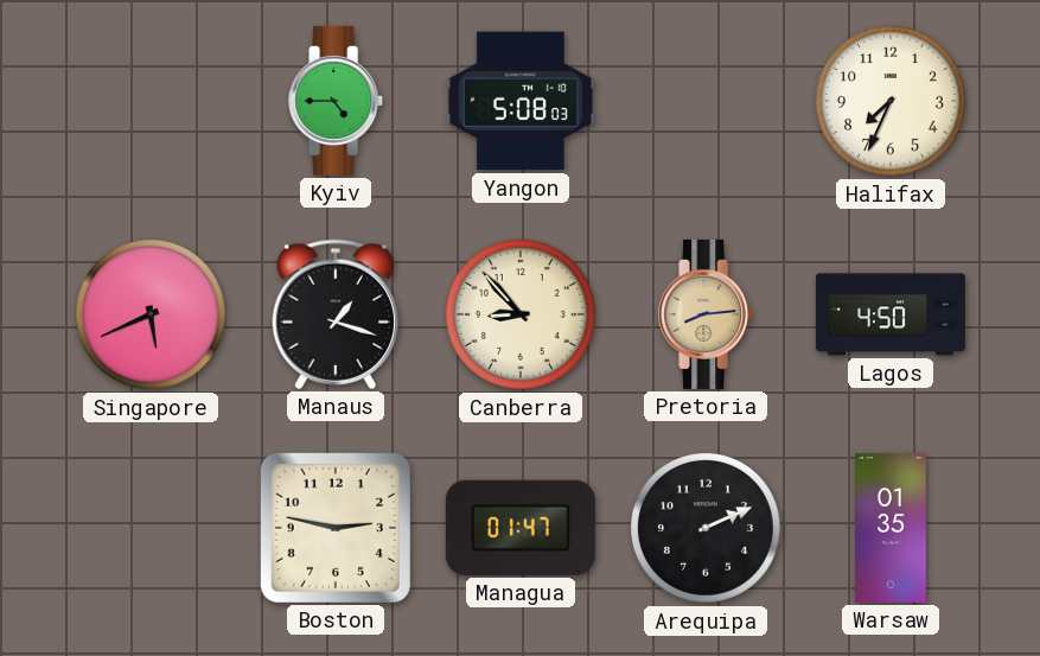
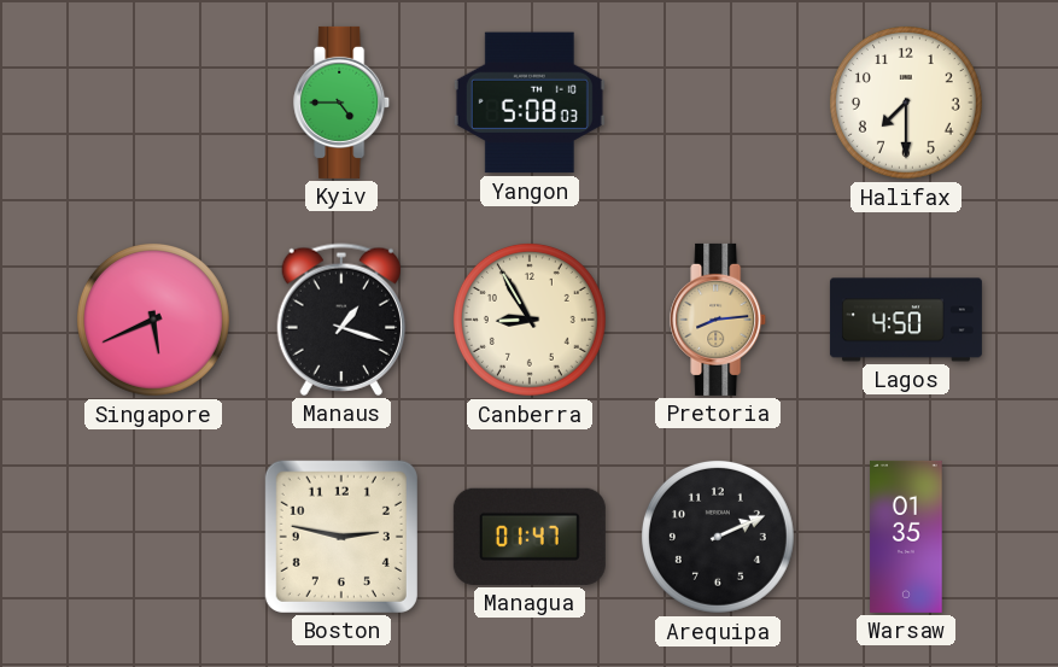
Halifax: 7:34 -> 7:30
Canberra: 8:53 -> 8:55
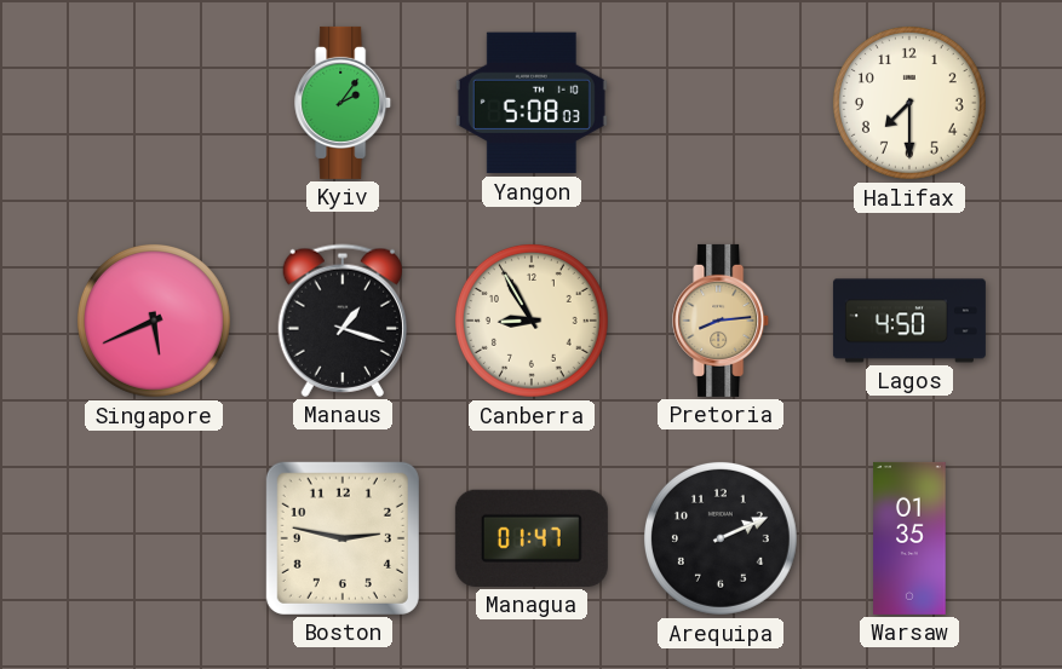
Kyiv: 4:45 -> 2:06
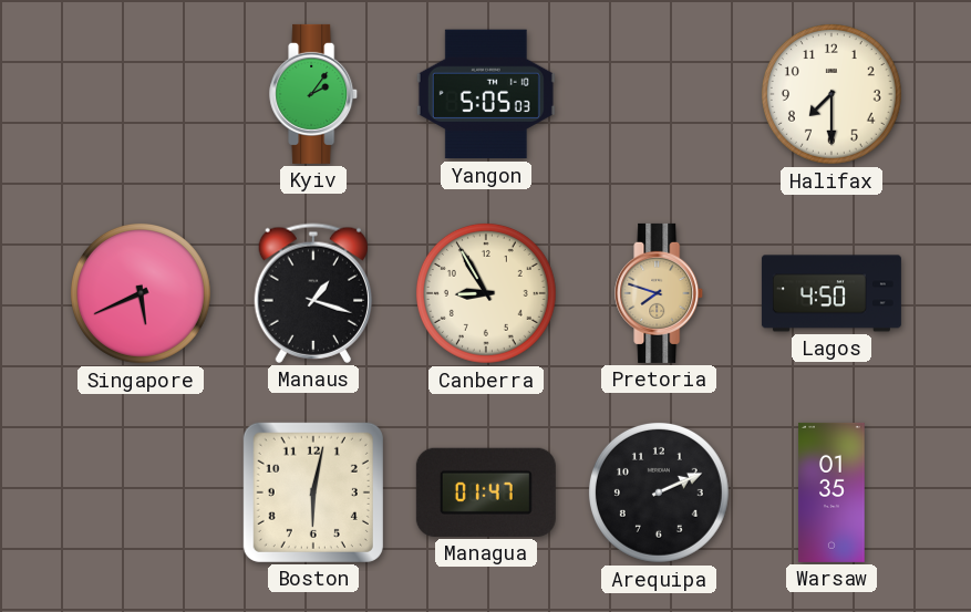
Yangon: 5:08 -> 5:05
Pretoria: 8:14 -> 7:48
Boston: 2:47 -> 6:02
